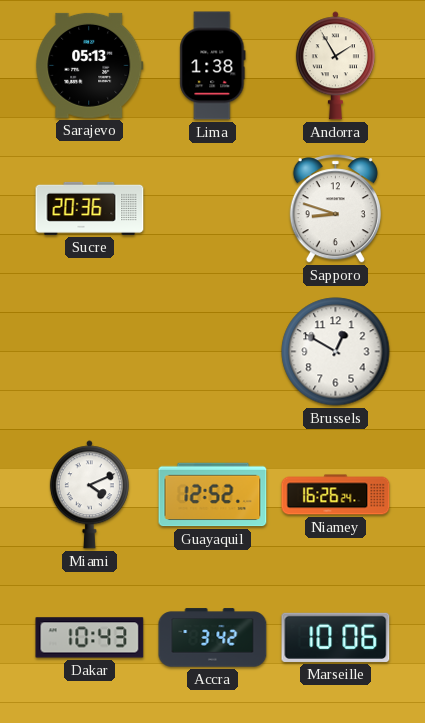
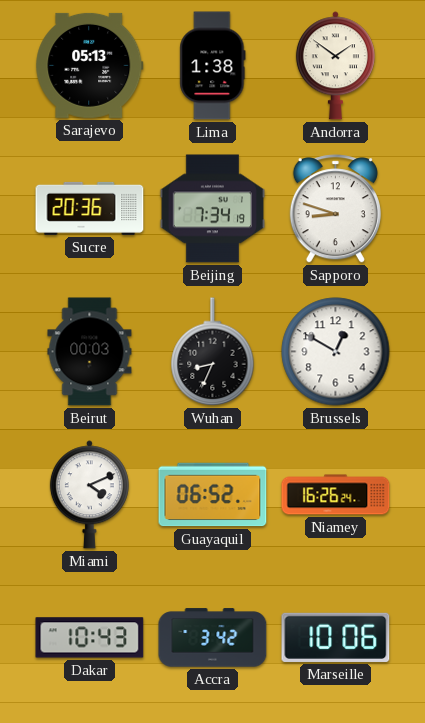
Andorra: 1:55 -> 1:51
Beijing: none -> 7:34
Beirut: none -> 00:03
Wuhan: none -> 8:34
Guayaquil: 12:52 -> 06:52
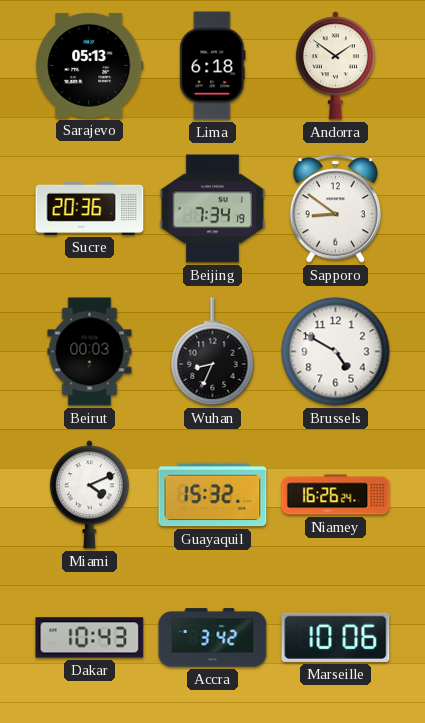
Lima: 1:38 -> 6:18
Sapporo: 8:48 -> 8:51
Brussels: 12:50 -> 4:50
Guayaquil: 06:52 -> 15:32
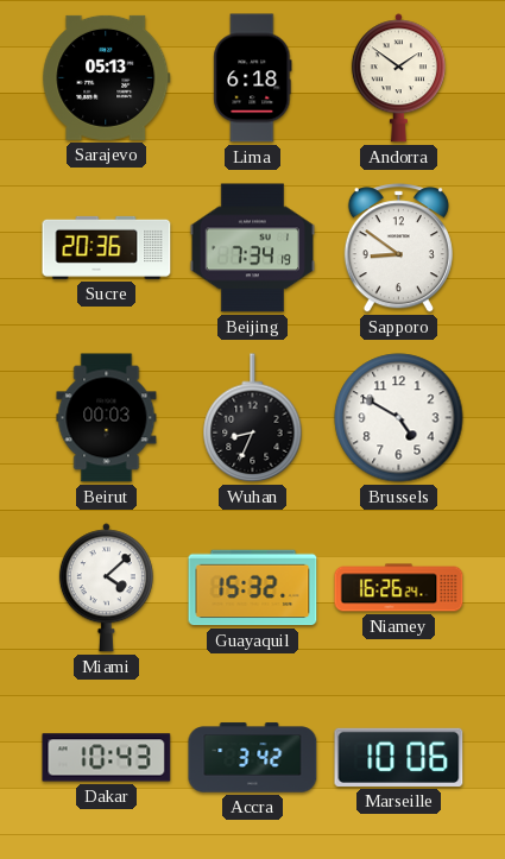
Miami: 4:11 -> 4:08
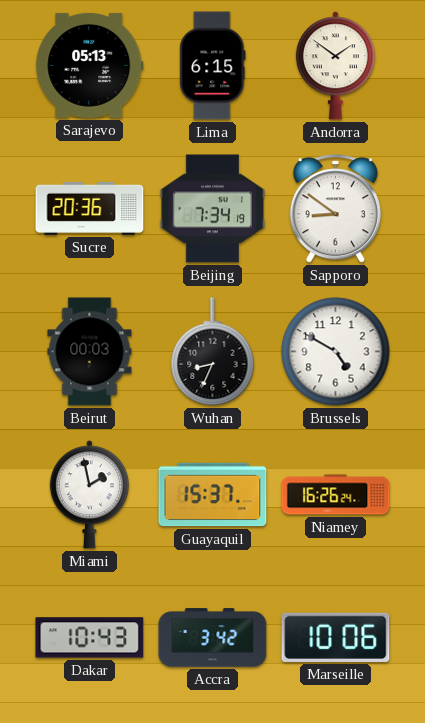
Lima: 6:18 -> 6:15
Miami: 4:08 -> 1:58
Guayaquil: 15:32 -> 15:37
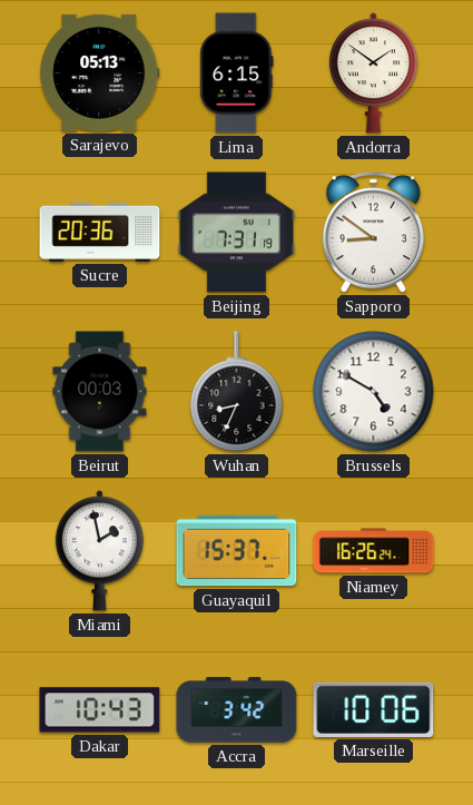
Beijing: 7:34 -> 7:31
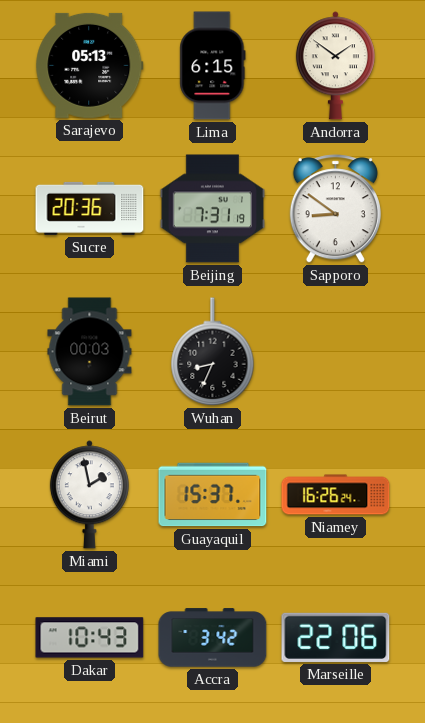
Brussels: 4:50 -> none
Marseille: 10:06 -> 22:06
